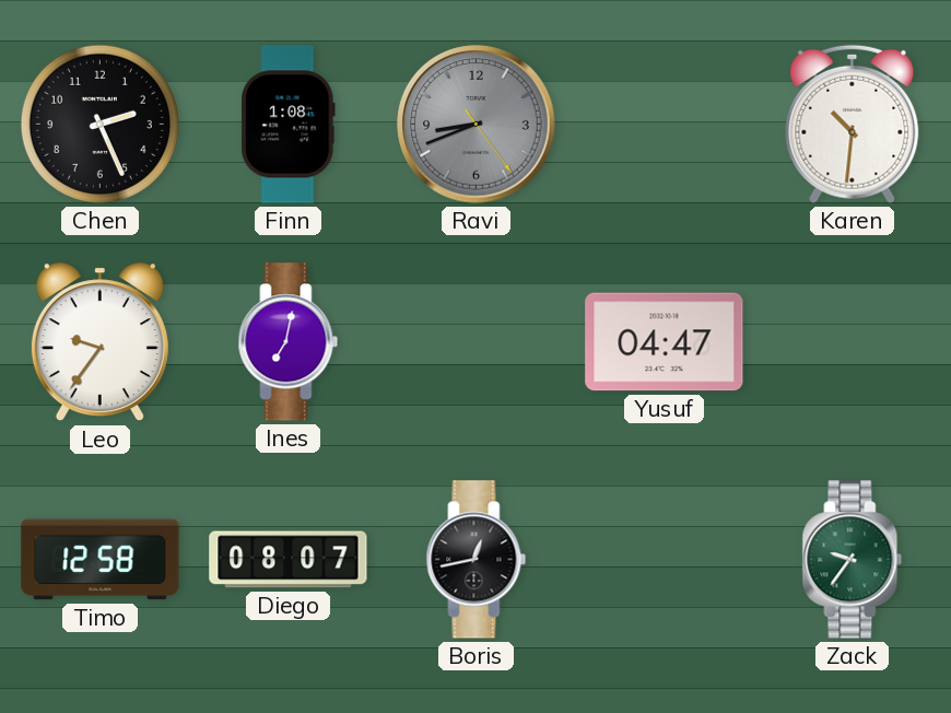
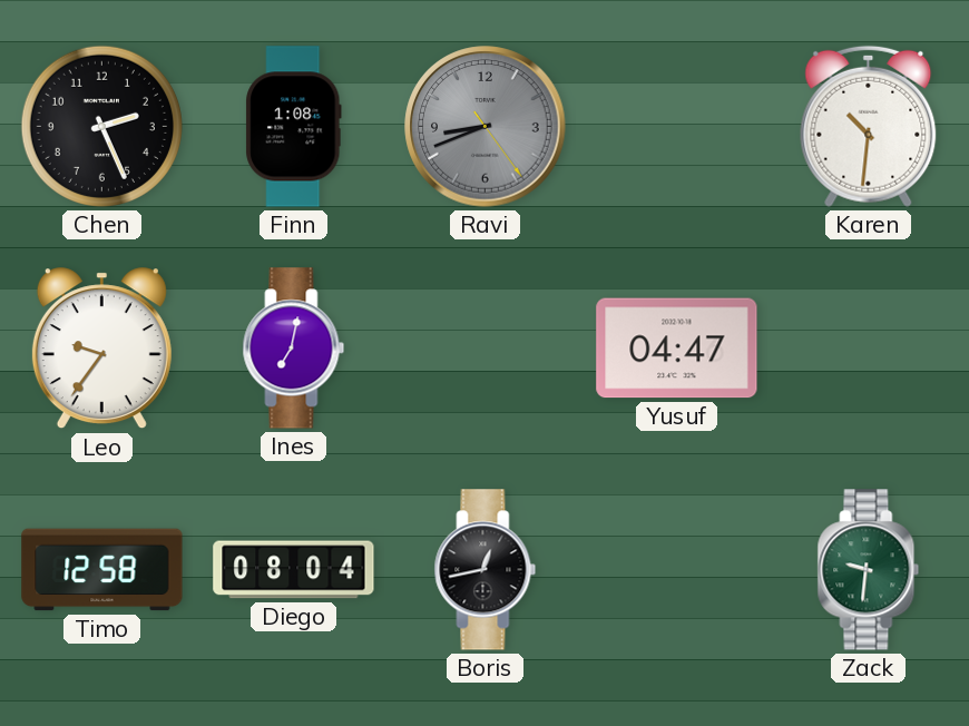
Diego: 08:07 -> 08:04
Zack: 9:36 -> 9:31
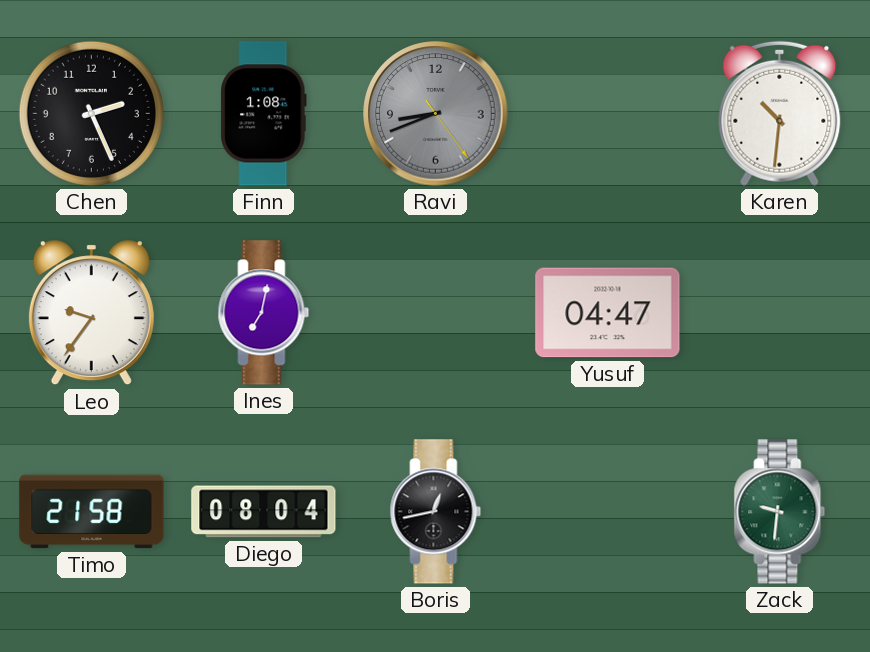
Timo: 12:58 -> 21:58
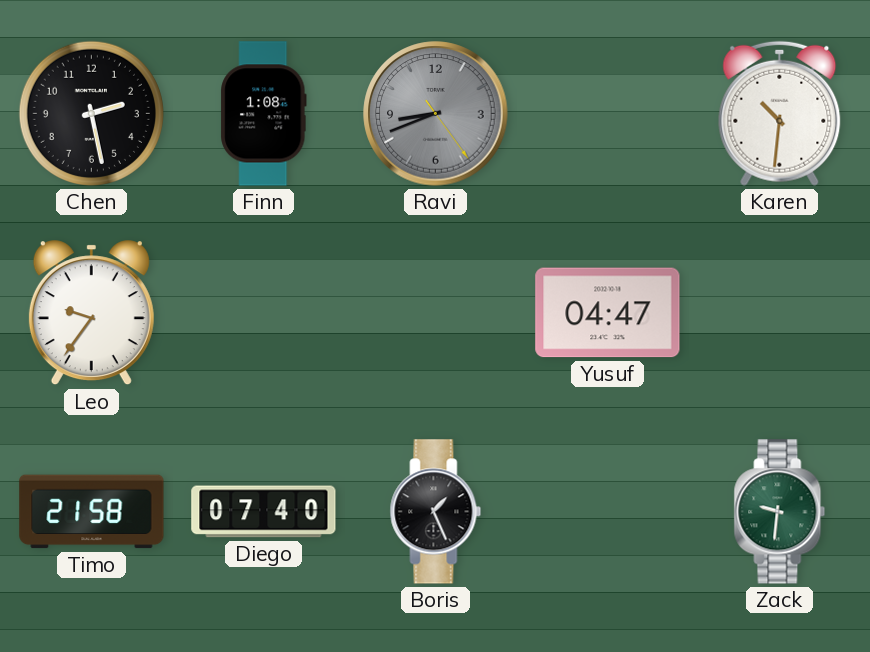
Chen: 2:26 -> 2:28
Ines: 7:02 -> none
Diego: 08:04 -> 07:40
Boris: 12:43 -> 1:26
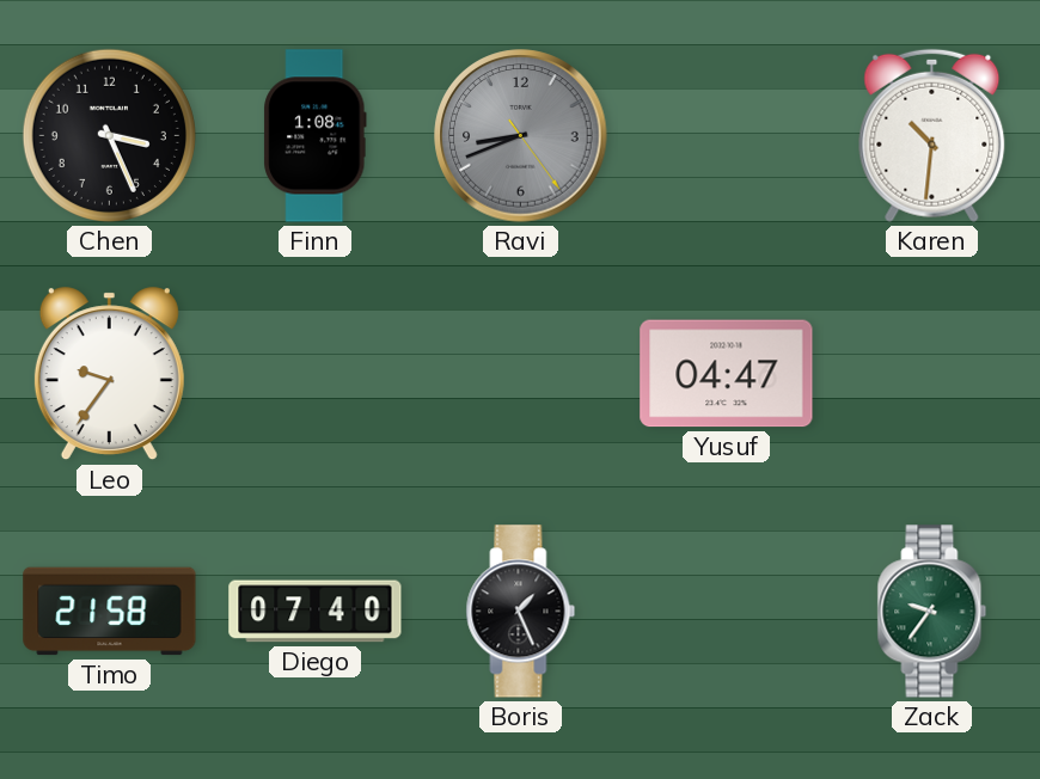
Chen: 2:28 -> 3:26
Zack: 9:31 -> 9:36
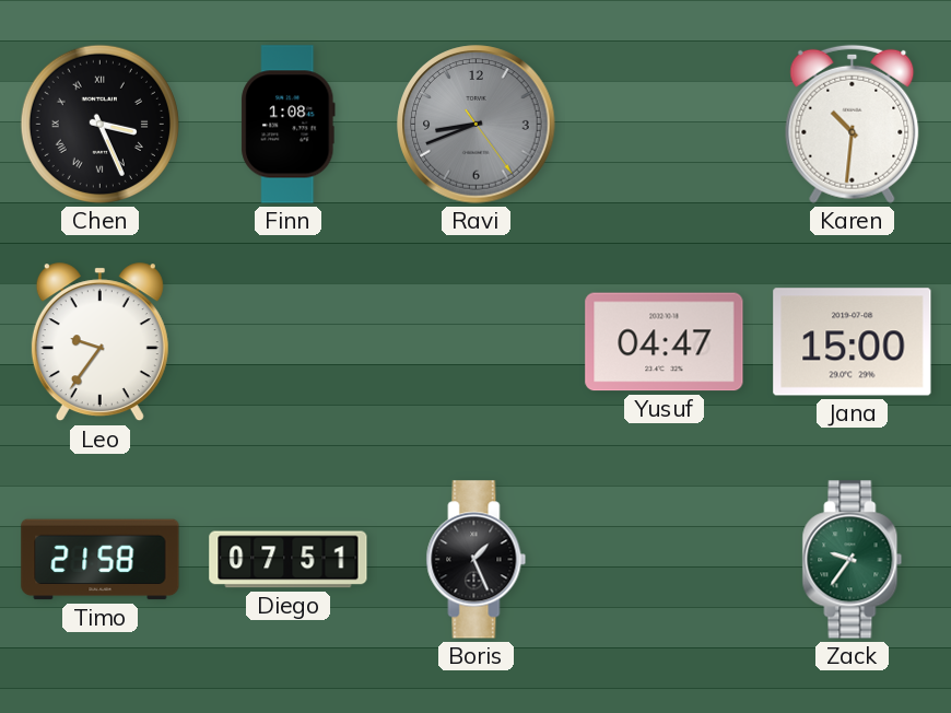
Chen numerals: Arabic -> Roman
Jana: none -> 15:00
Diego: 07:40 -> 07:51
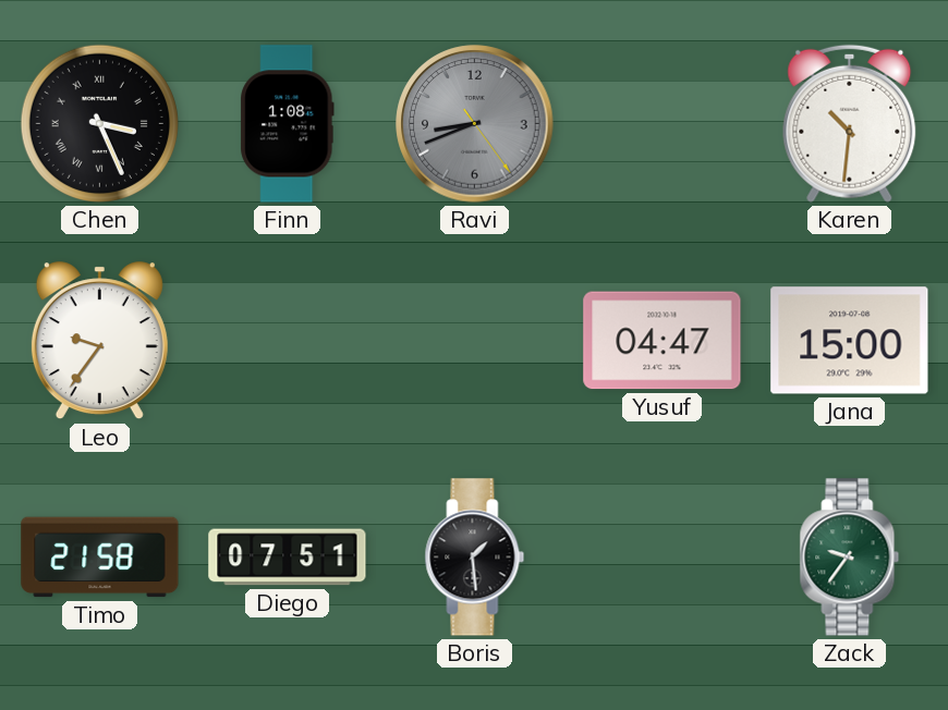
Boris: 1:26 -> 1:29
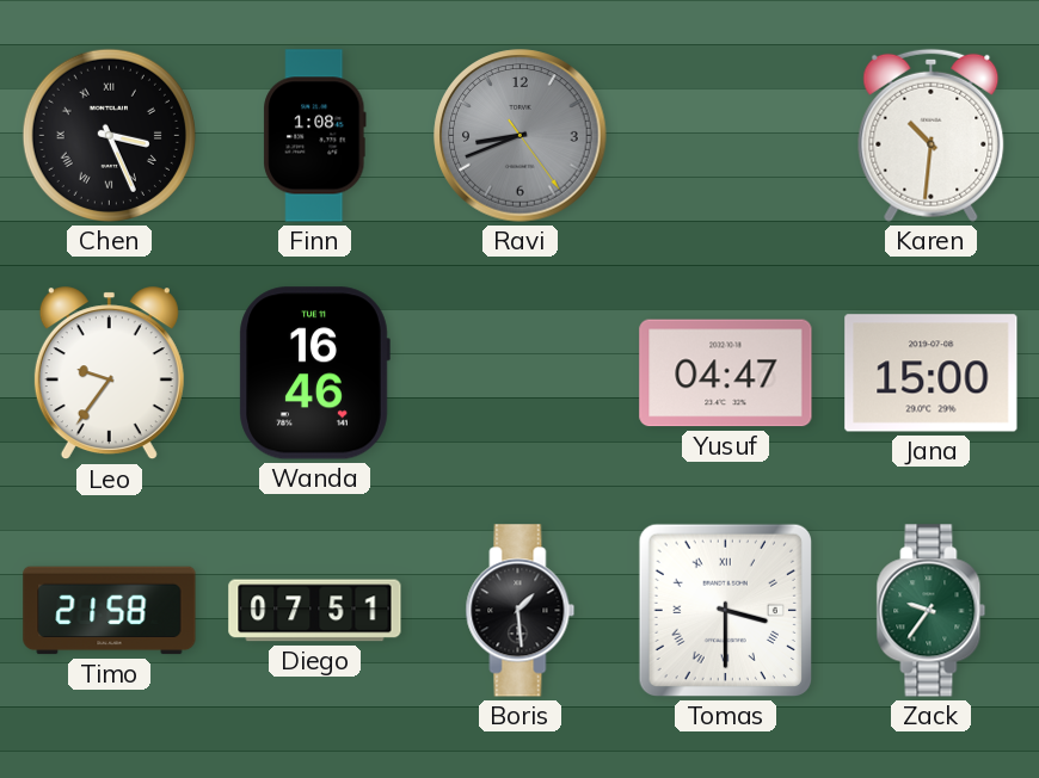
Wanda: none -> 16:46
Tomas: none -> 3:30
